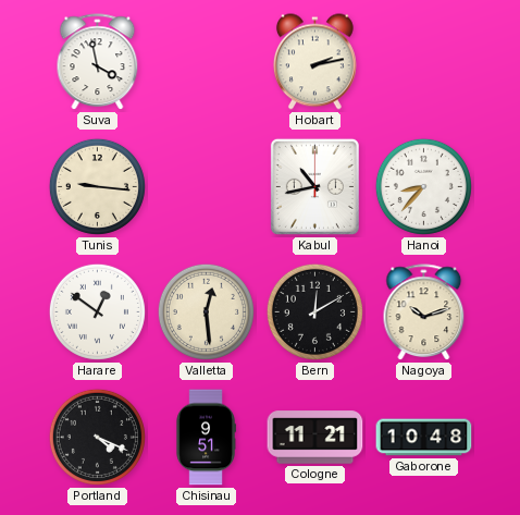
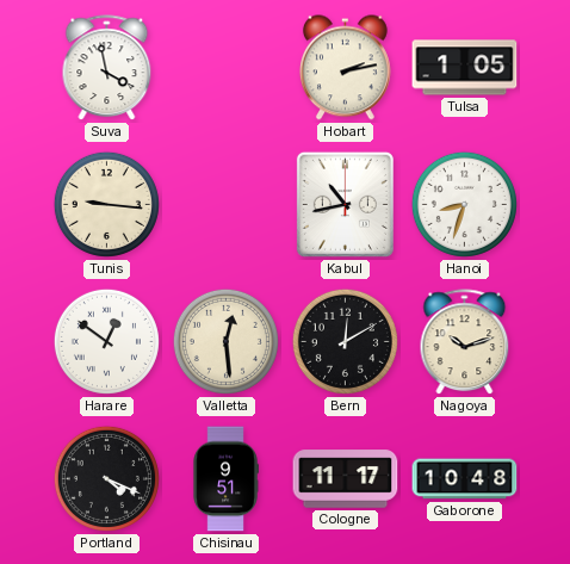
Tulsa: none -> 1:05
Hanoi: 8:37 -> 8:33
Cologne: 11:21 -> 11:17
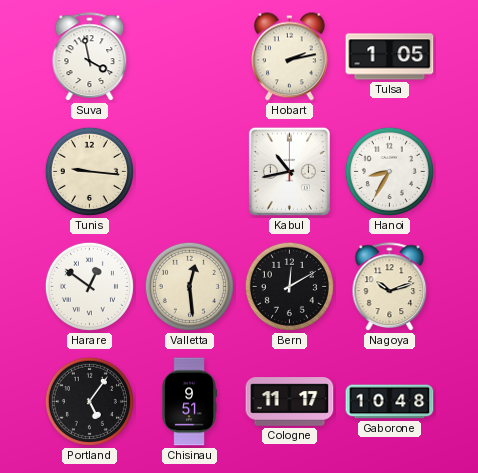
Hanoi: 8:33 -> 8:35
Portland: 4:19 -> 5:06
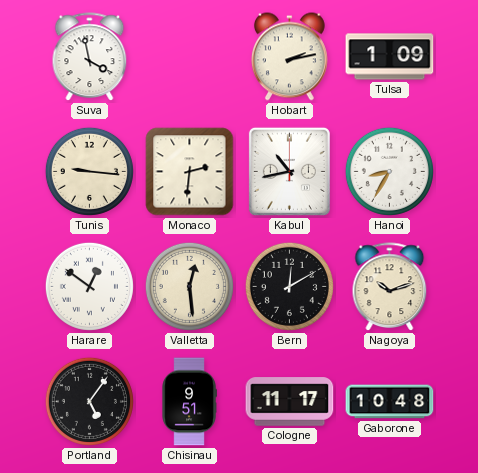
Tulsa: 1:05 -> 1:09
Monaco: none -> 2:31
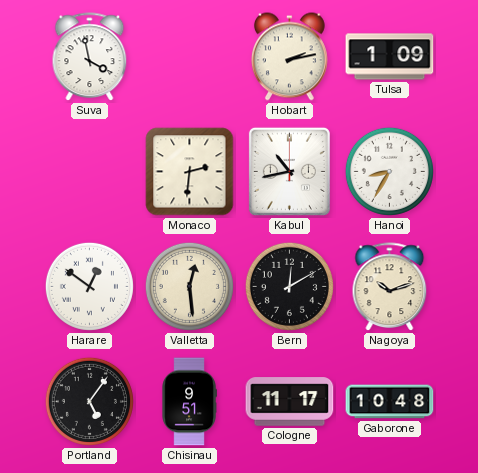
Tunis: 9:16 -> none
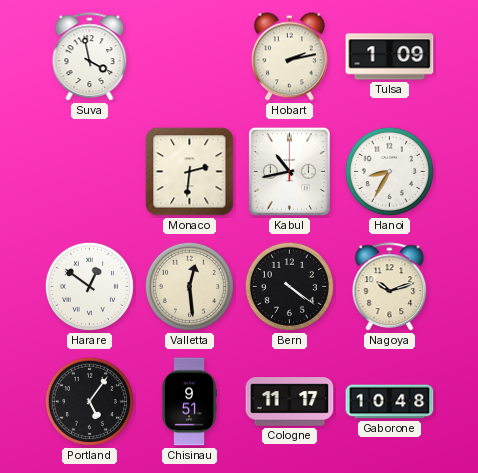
Bern: 12:10 -> 4:21
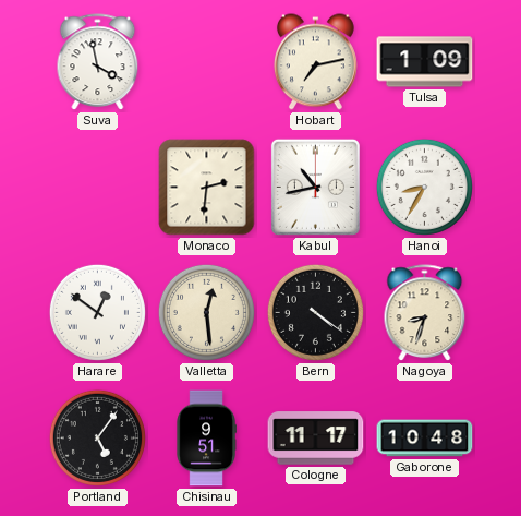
Hobart: 2:13 -> 7:13
Nagoya: 10:12 -> 8:33
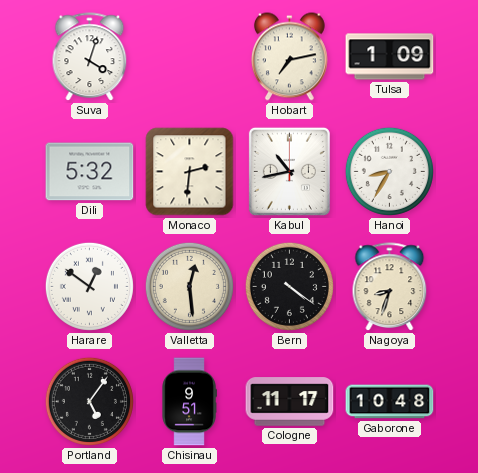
Suva: 3:58 -> 4:03
Dili: none -> 5:32
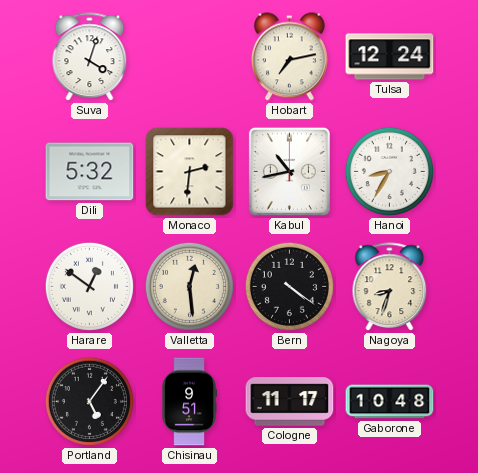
Tulsa: 1:09 -> 12:24
